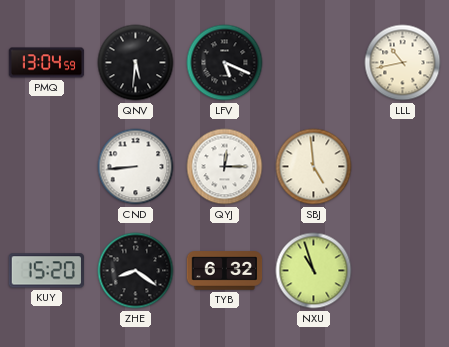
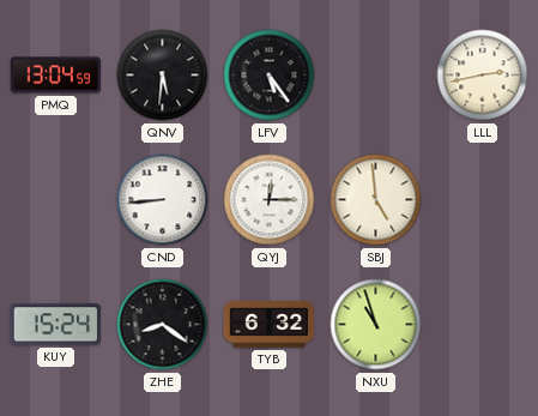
LFV: 5:19 -> 5:24
LLL: 10:43 -> 2:43
KUY: 15:20 -> 15:24
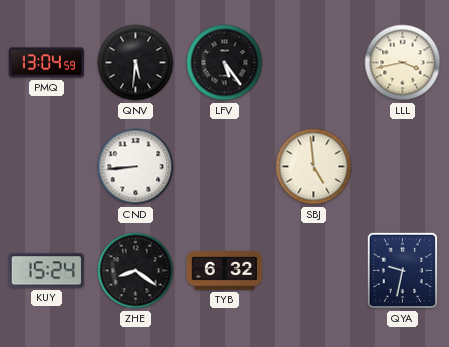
LLL: 2:43 -> 3:43
QYJ: 12:15 -> none
NXU: 10:57 -> none
QYA: none -> 9:32
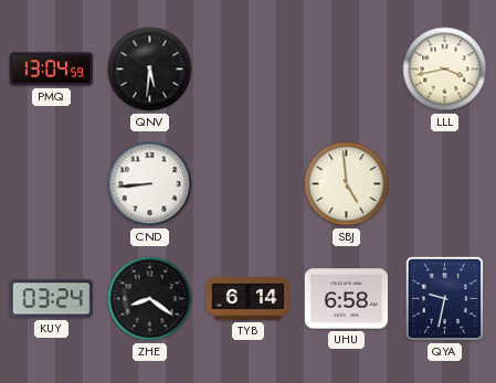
LFV: 5:24 -> none
KUY: 15:24 -> 03:24
TYB: 6:32 -> 6:14
UHU: none -> 6:58
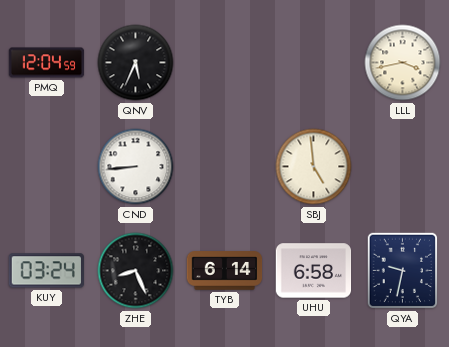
PMQ: 13:04 -> 12:04
QNV: 5:31 -> 5:34
ZHE: 8:21 -> 8:26
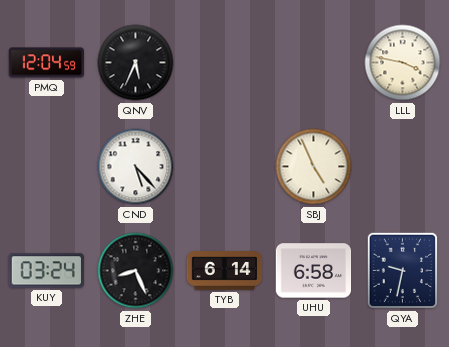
LLL: 3:43 -> 3:47
CND: 8:44 -> 5:23
SBJ: 4:59 -> 4:56
